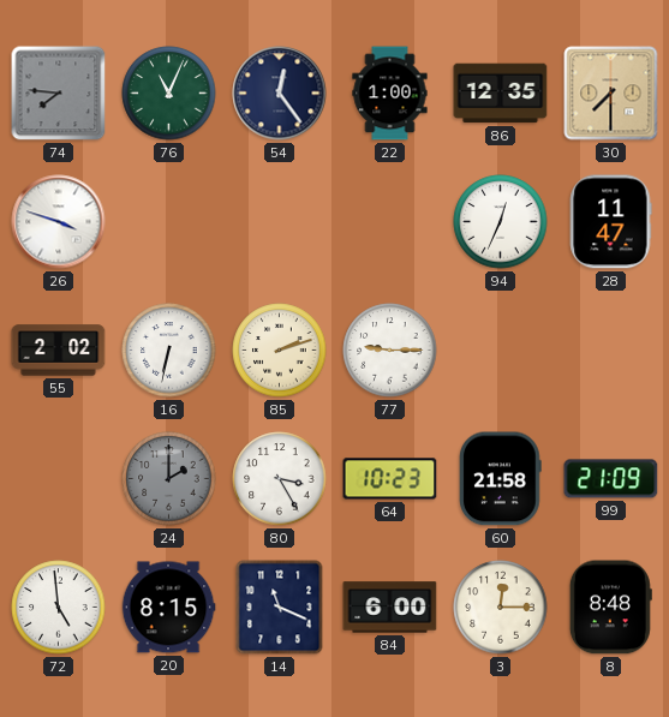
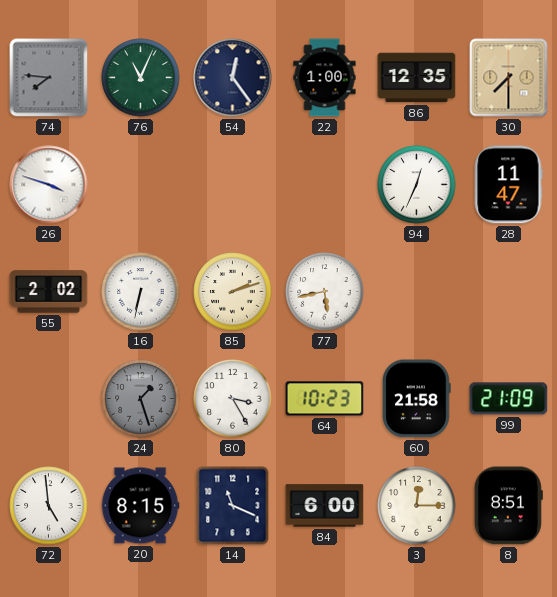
77: 9:15 -> 5:43
24: 2:00 -> 1:27
8: 8:48 -> 8:51
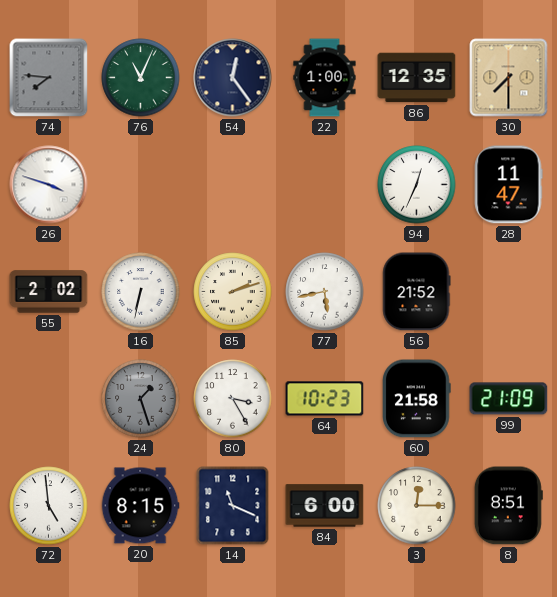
56: none -> 21:52
